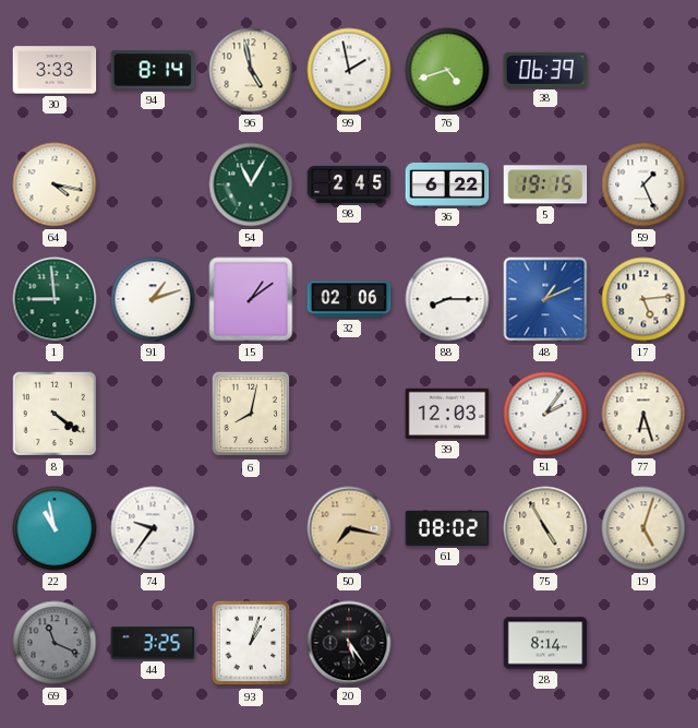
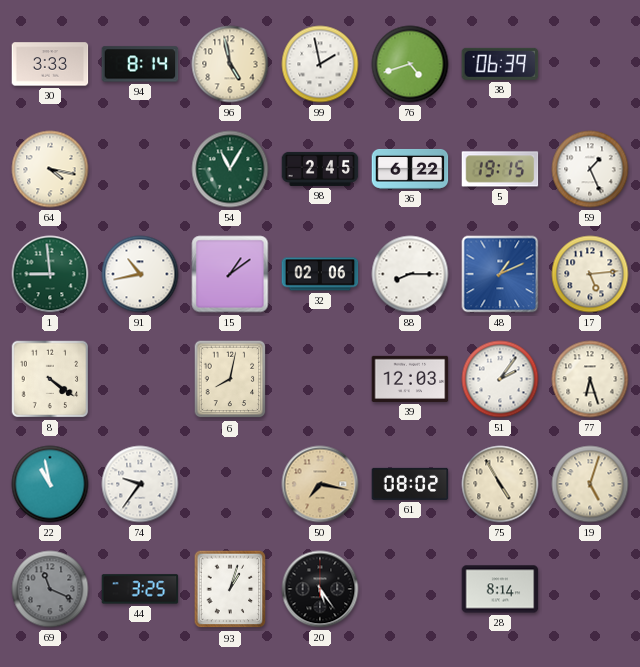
91: 1:12 -> 10:43
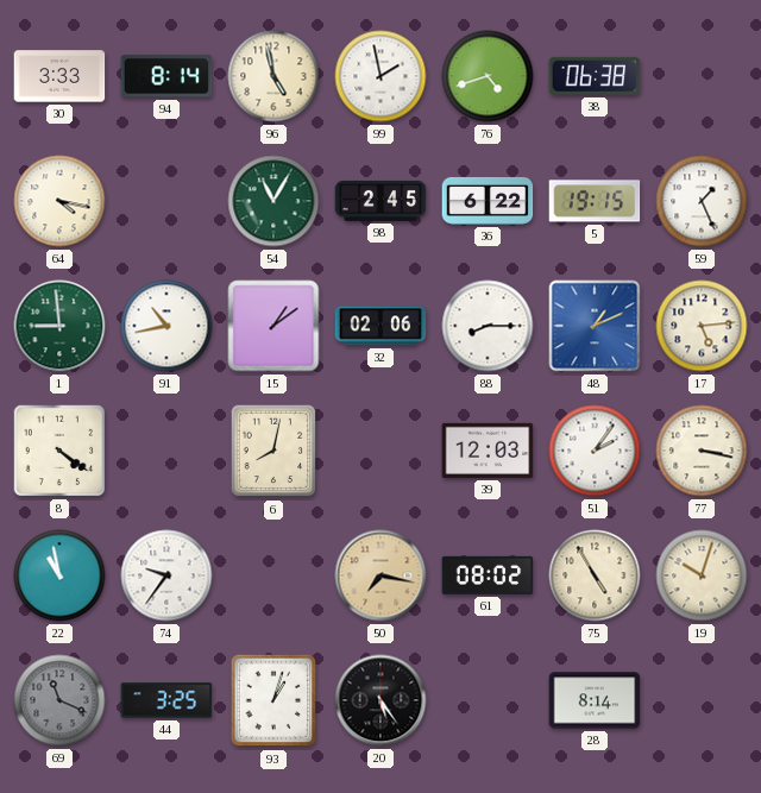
38: 06:39 -> 06:38
77: 6:27 -> 3:17
19: 5:03 -> 10:03
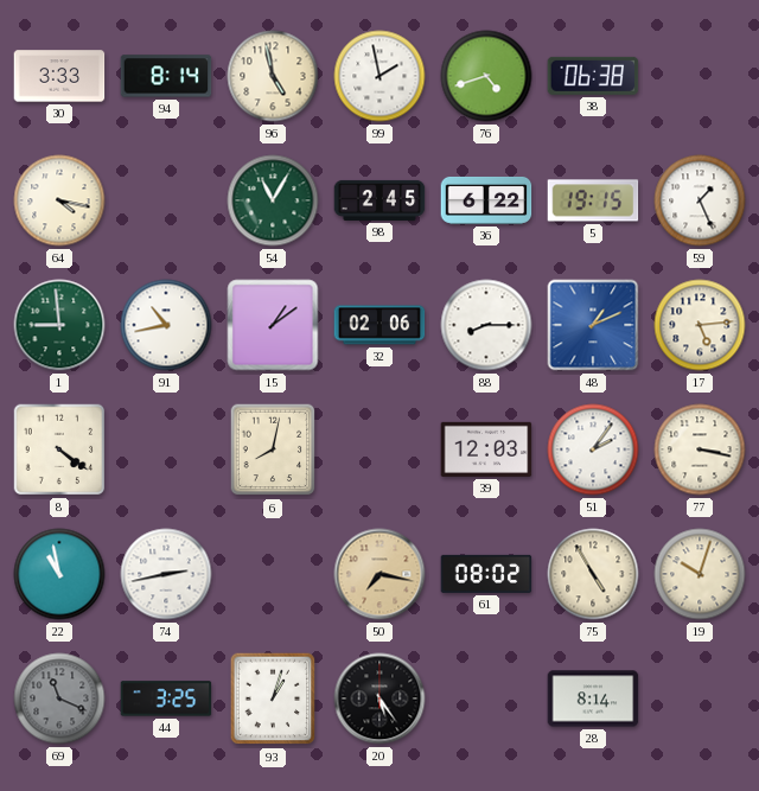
74: 9:36 -> 2:43
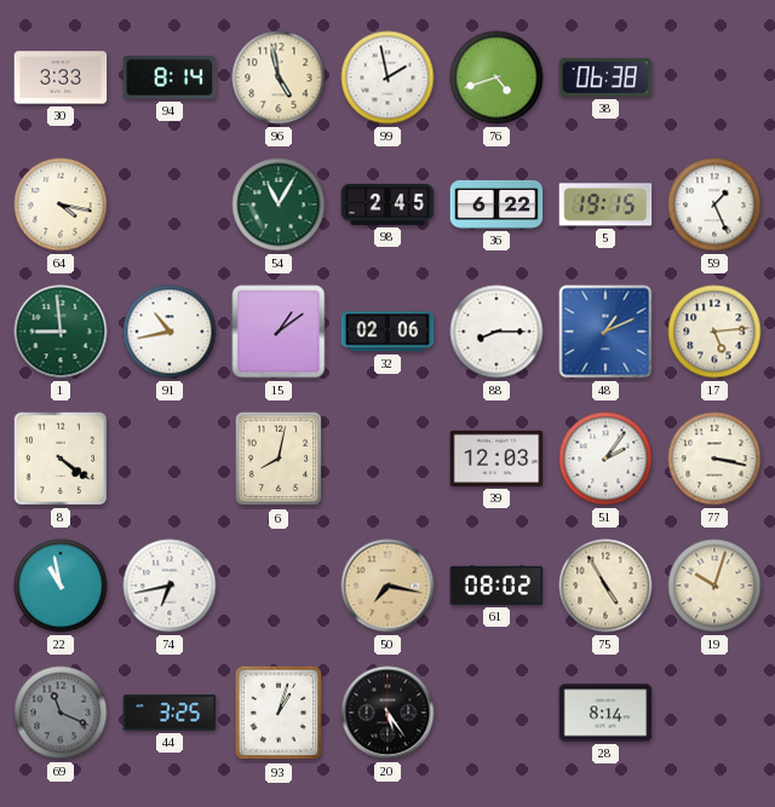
74: 2:43 -> 6:43
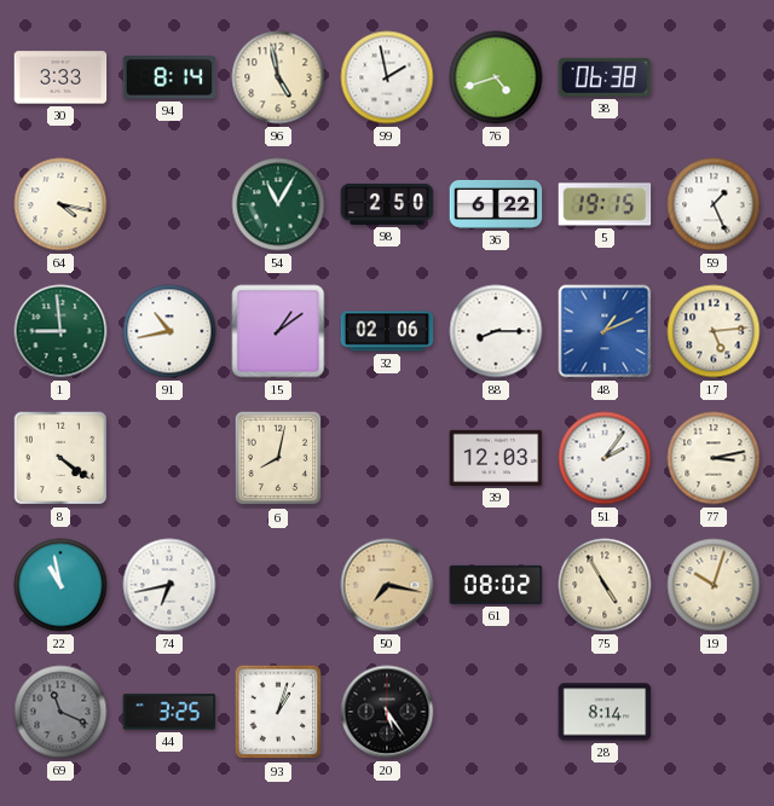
98: 2:45 -> 2:50
77: 3:17 -> 3:13
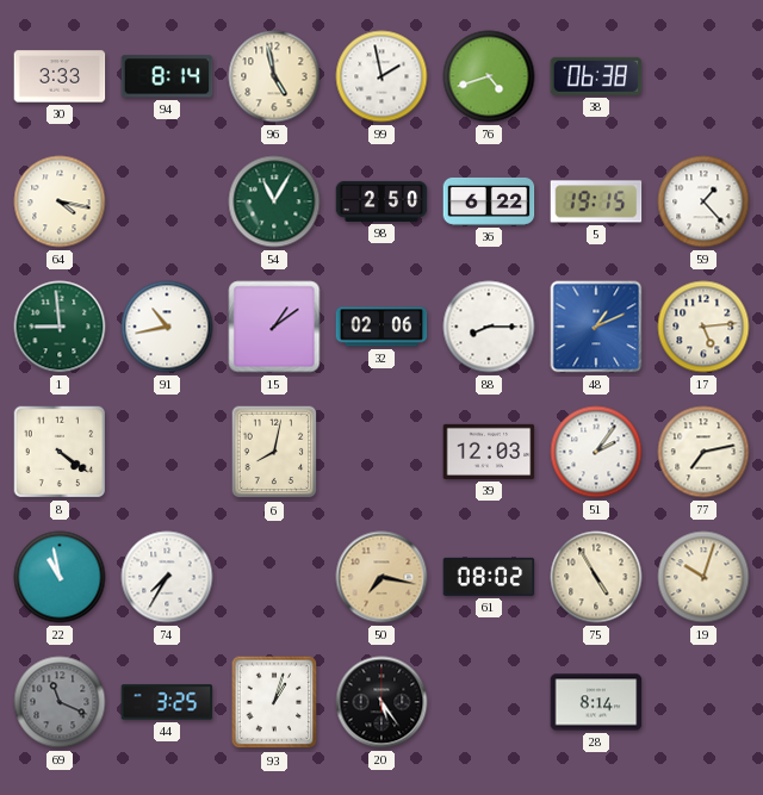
59: 1:26 -> 1:23
77: 3:13 -> 7:13
74: 6:43 -> 7:35
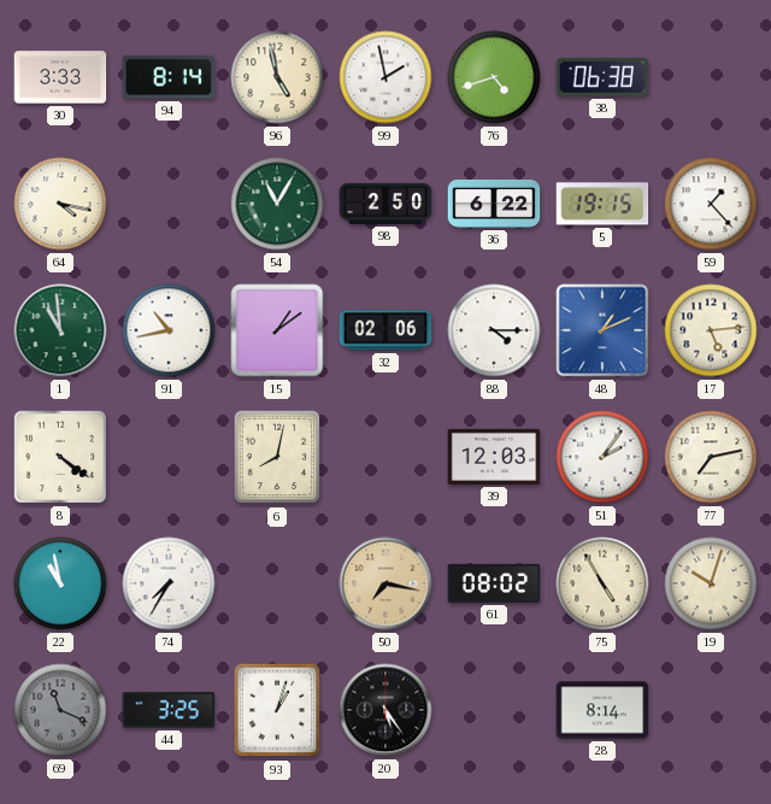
1: 8:59 -> 10:59
88: 8:15 -> 4:15
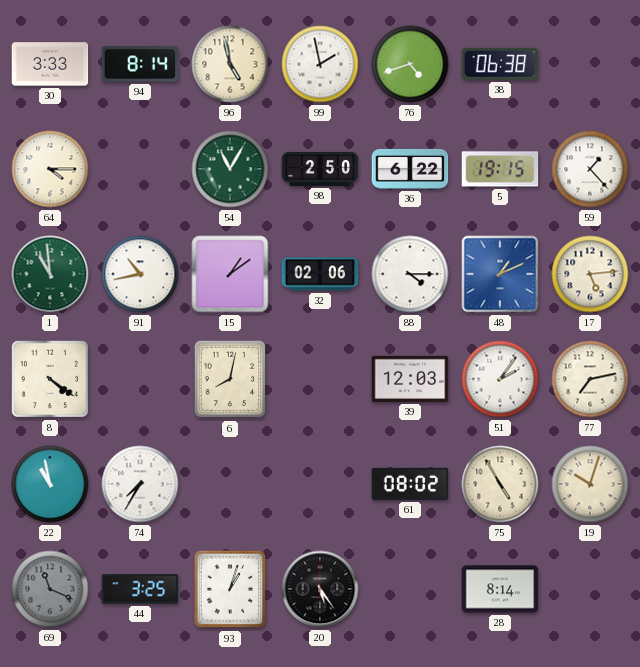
64: 4:17 -> 4:15
50: 7:17 -> none
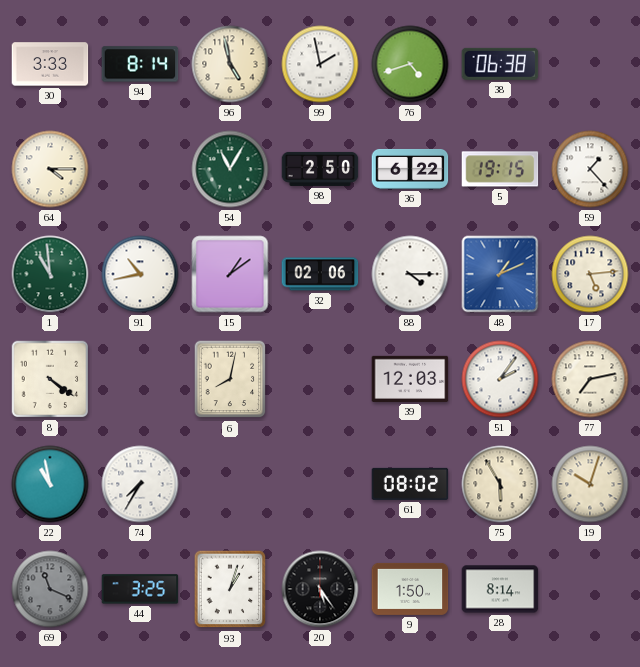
75: 4:55 -> 5:55
9: none -> 1:50
